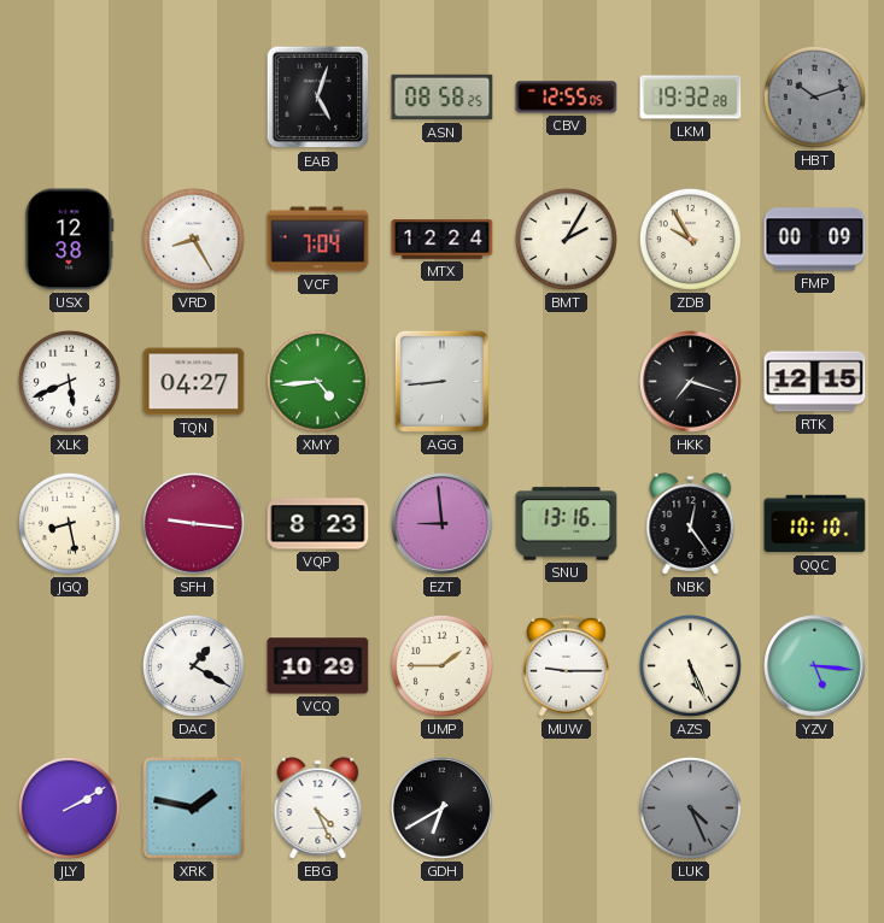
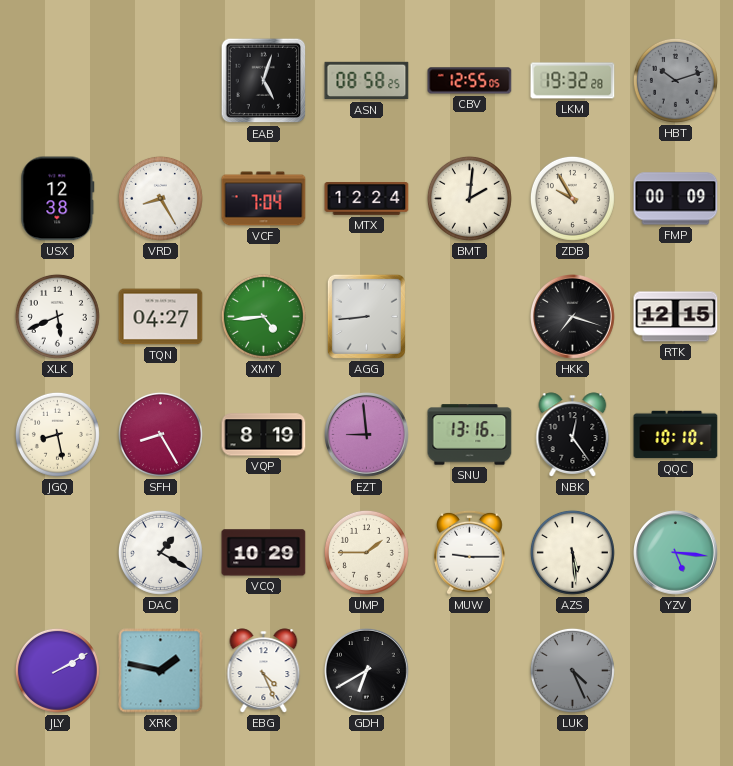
BMT: 2:05 -> 2:01
SFH: 9:16 -> 8:25
VQP: 8:23 -> 8:19
AZS: 5:26 -> 5:29
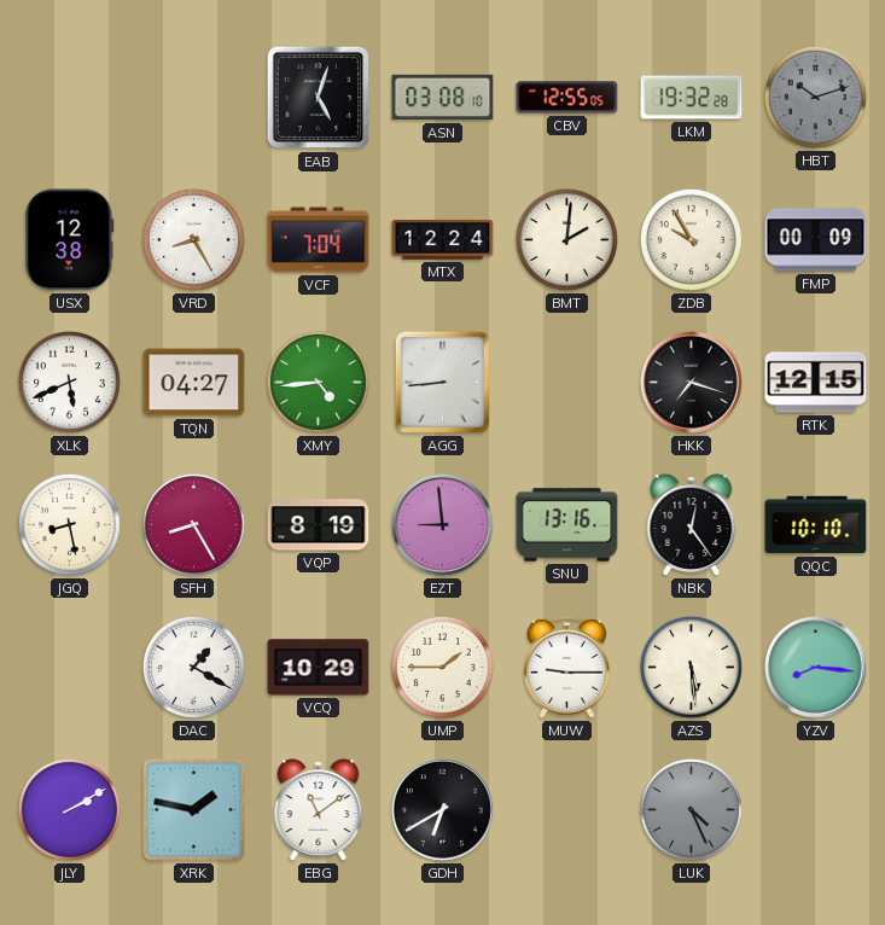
ASN: 08:58 -> 03:08
YZV: 5:16 -> 8:16
EBG: 4:26 -> 11:09
